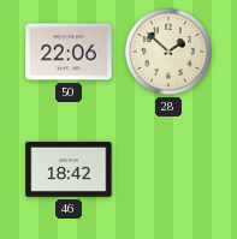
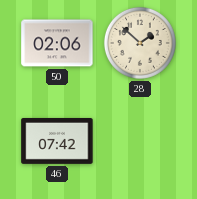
50: 22:06 -> 02:06
46: 18:42 -> 07:42
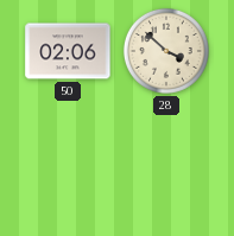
28: 1:52 -> 3:52
46: 07:42 -> none
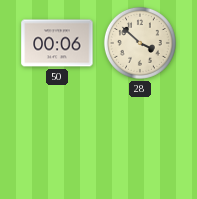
50: 02:06 -> 00:06
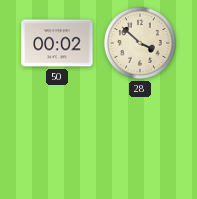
50: 00:06 -> 00:02
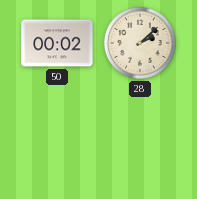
28: 3:52 -> 2:08
